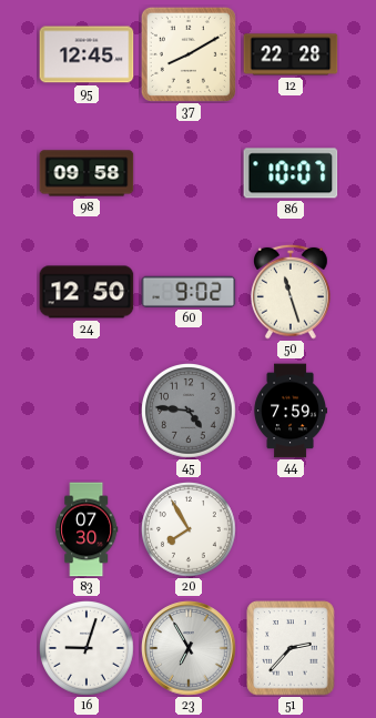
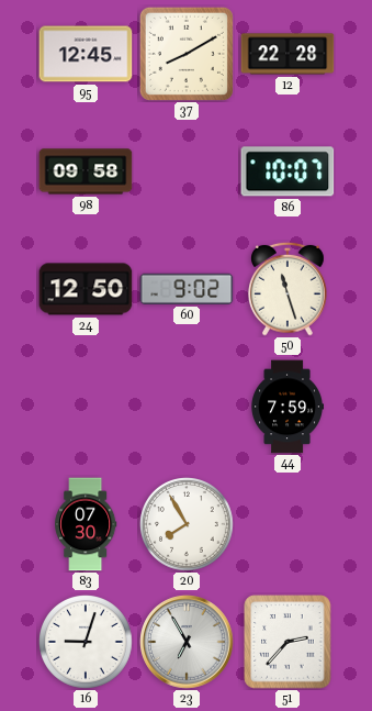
45: 4:46 -> none
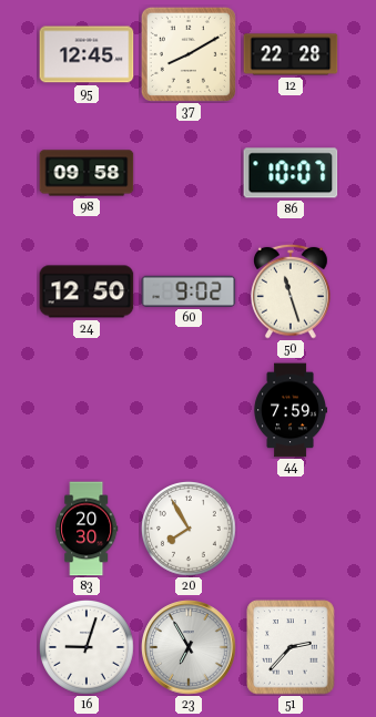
83: 07:30 -> 20:30
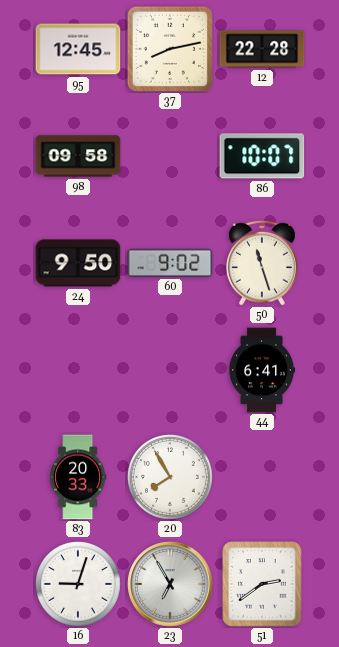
37: 8:10 -> 8:13
24: 12:50 -> 9:50
44: 7:59 -> 6:41
83: 20:30 -> 20:33
51: 2:37 -> 2:39
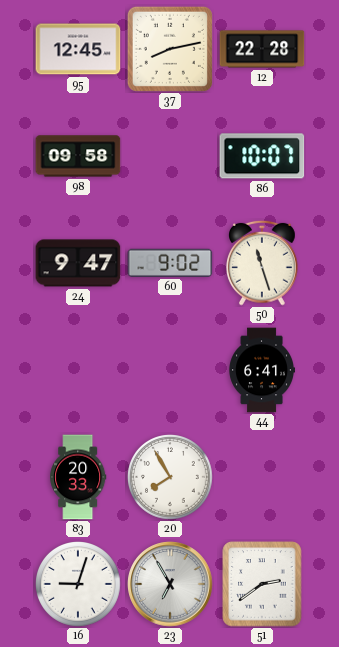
24: 9:50 -> 9:47
